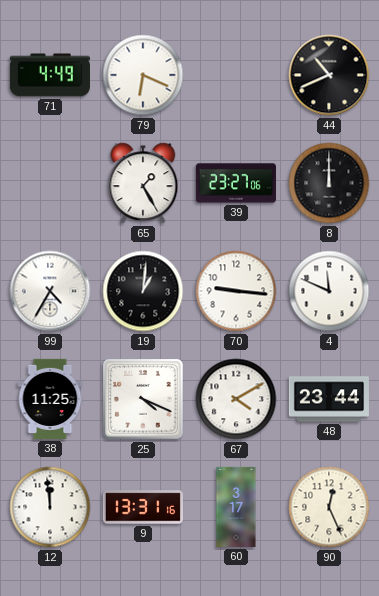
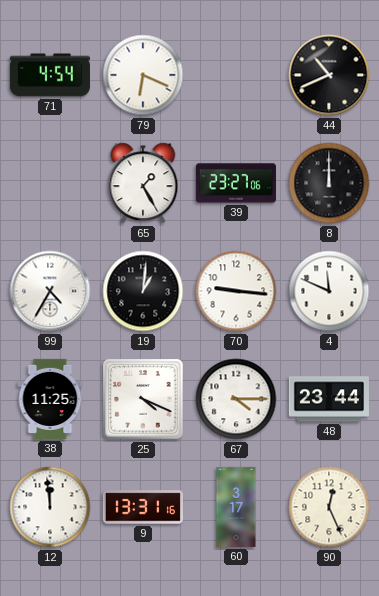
71: 4:49 -> 4:54
67: 4:10 -> 4:15
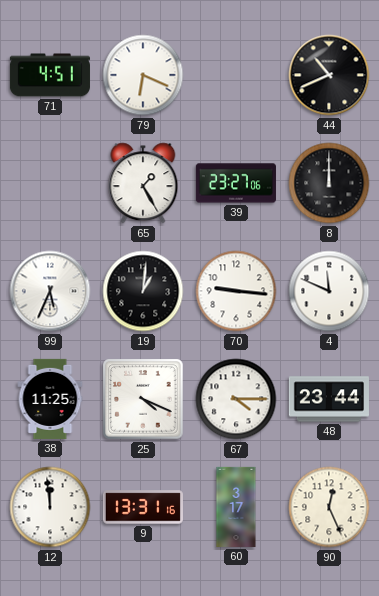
71: 4:54 -> 4:51
99: 4:35 -> 5:34
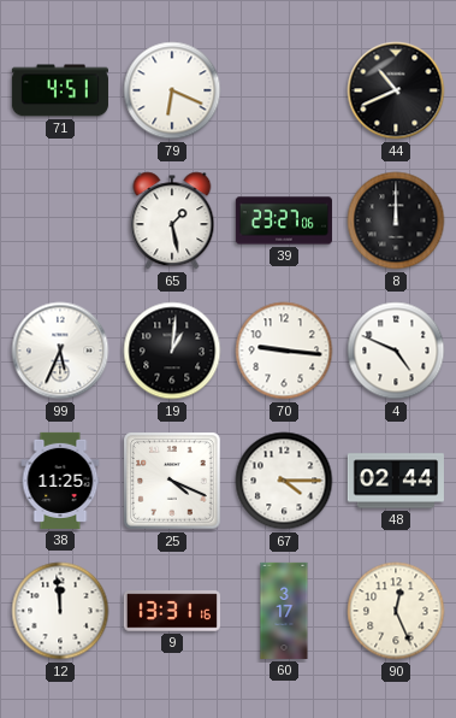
65: 1:25 -> 1:28
4: 11:49 -> 4:49
48: 23:44 -> 02:44
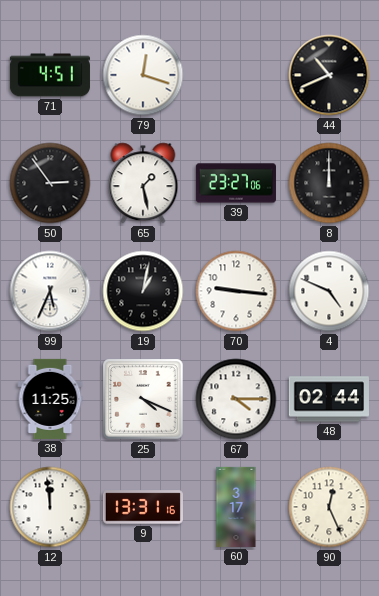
79: 6:19 -> 12:18
50: none -> 2:54
19: 1:01 -> 1:02
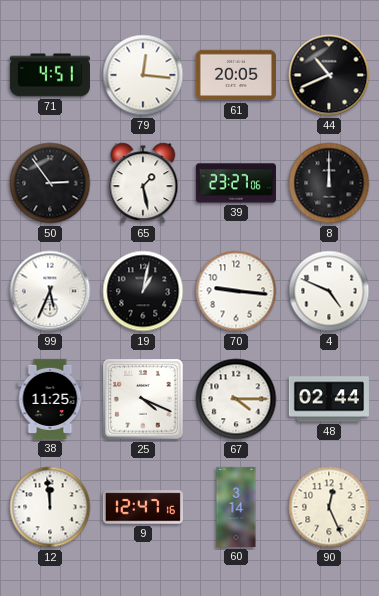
79: 12:18 -> 12:16
61: none -> 20:05
9: 13:31 -> 12:47
60: 3:17 -> 3:14
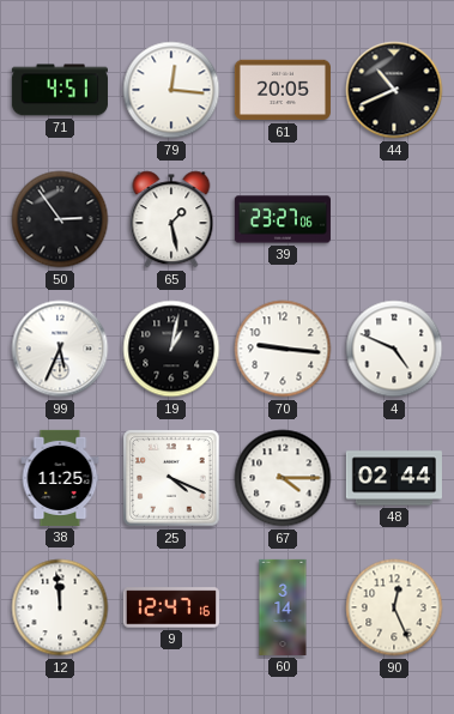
8: 12:00 -> none
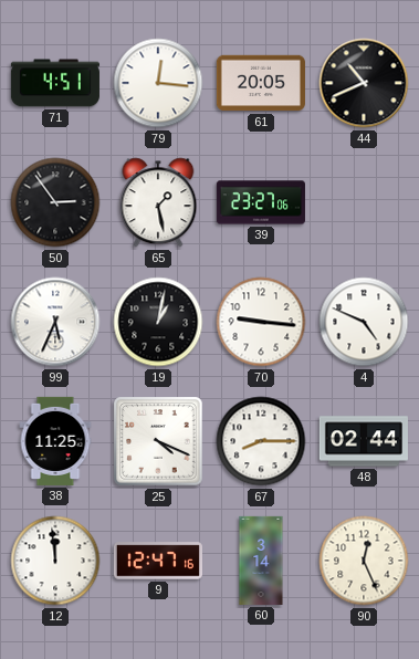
67: 4:15 -> 8:15
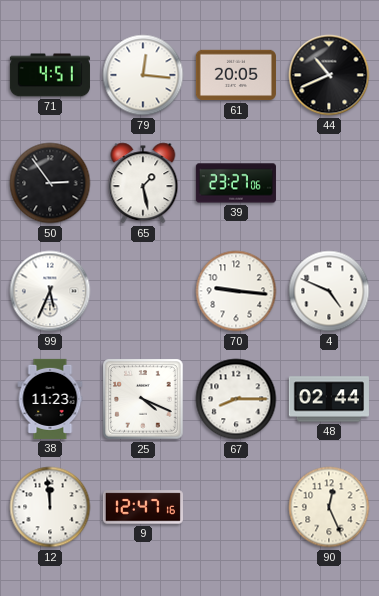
19: 1:02 -> none
38: 11:25 -> 11:23
60: 3:14 -> none
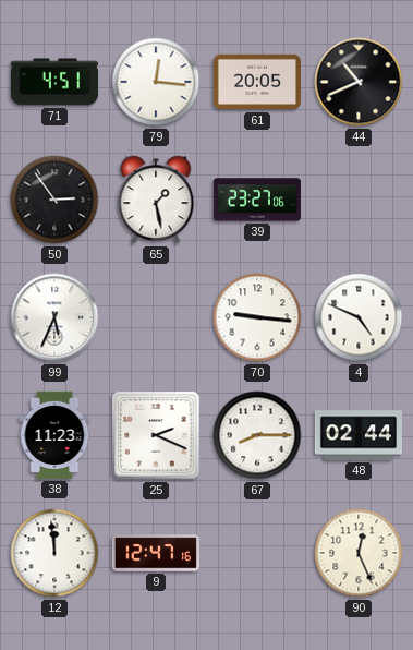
25: 4:19 -> 2:19
